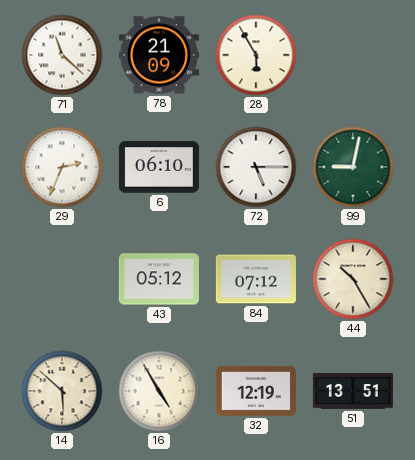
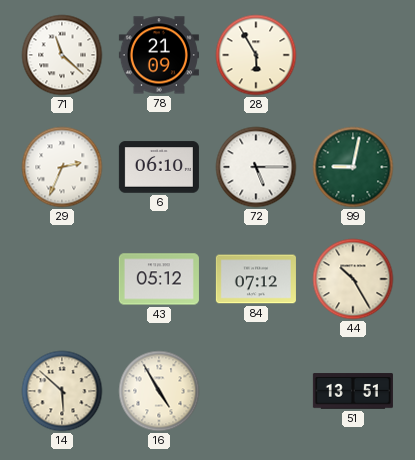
32: 12:19 -> none
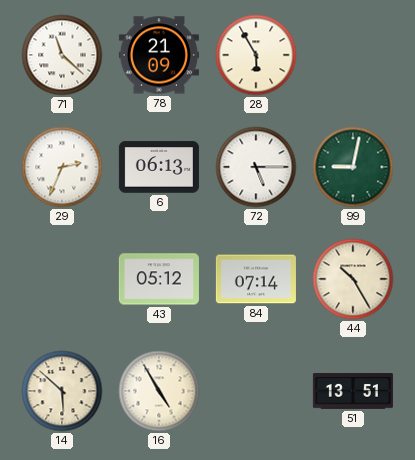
6: 06:10 -> 06:13
84: 07:12 -> 07:14
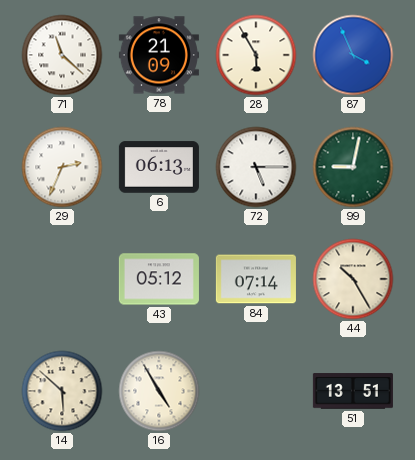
87: none -> 3:56
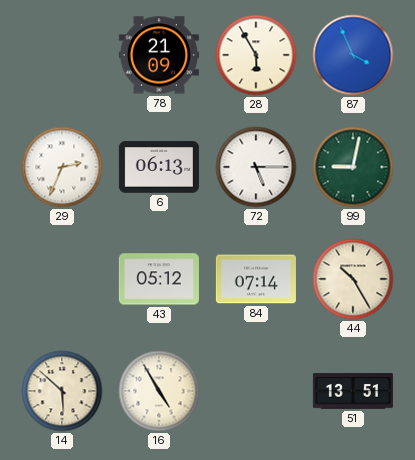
71: 11:22 -> none
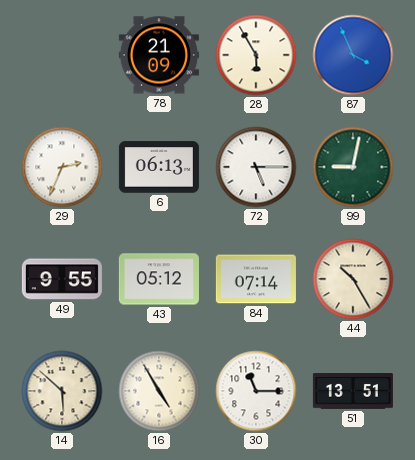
49: none -> 9:55
30: none -> 11:15
